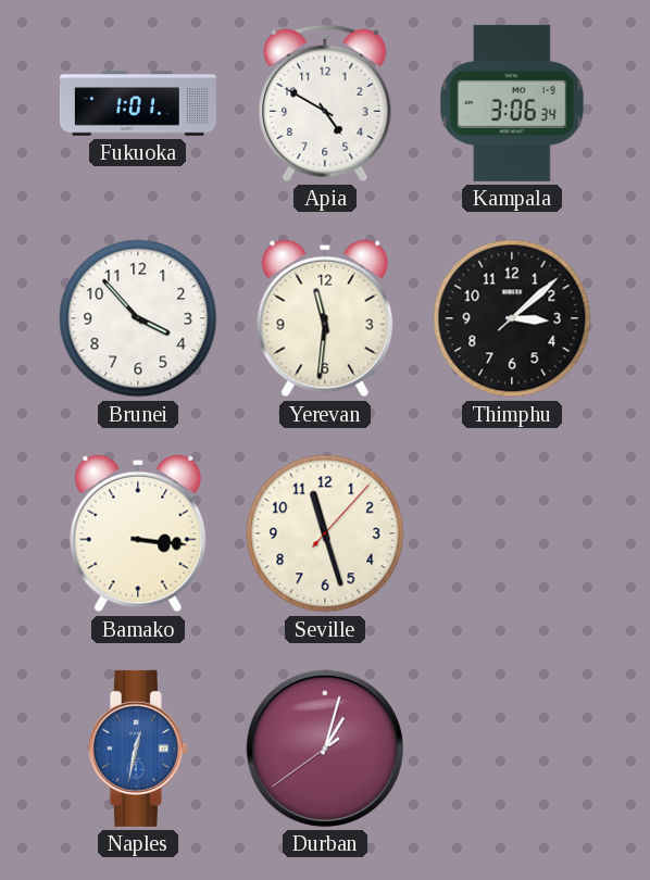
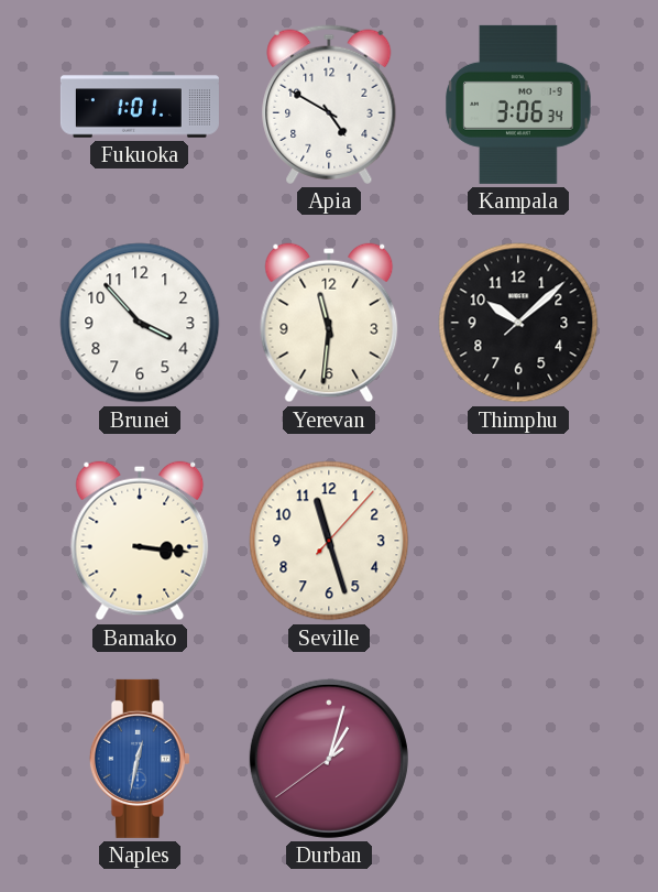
Thimphu: 3:08 -> 10:08
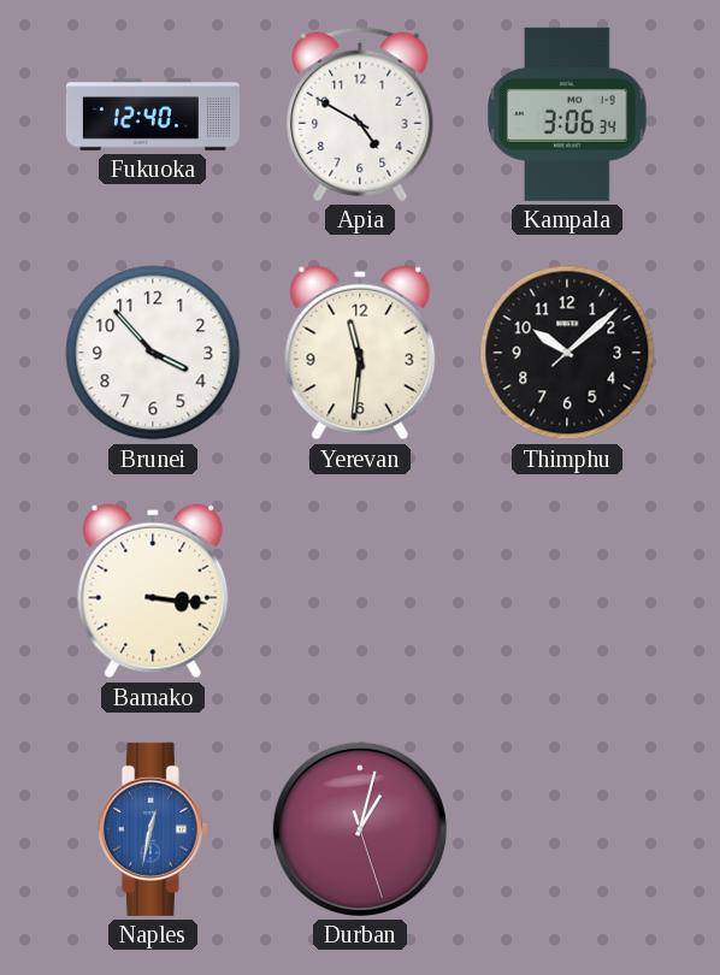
Fukuoka: 1:01 -> 12:40
Seville: 11:27 -> none
Durban: 1:02:39 -> 1:02:27
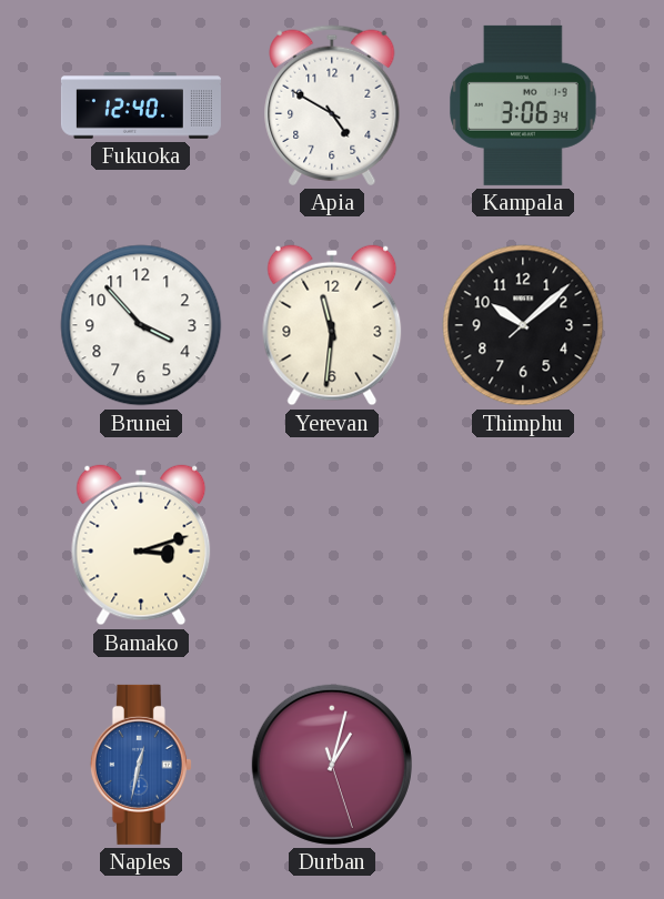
Bamako: 3:16 -> 3:12
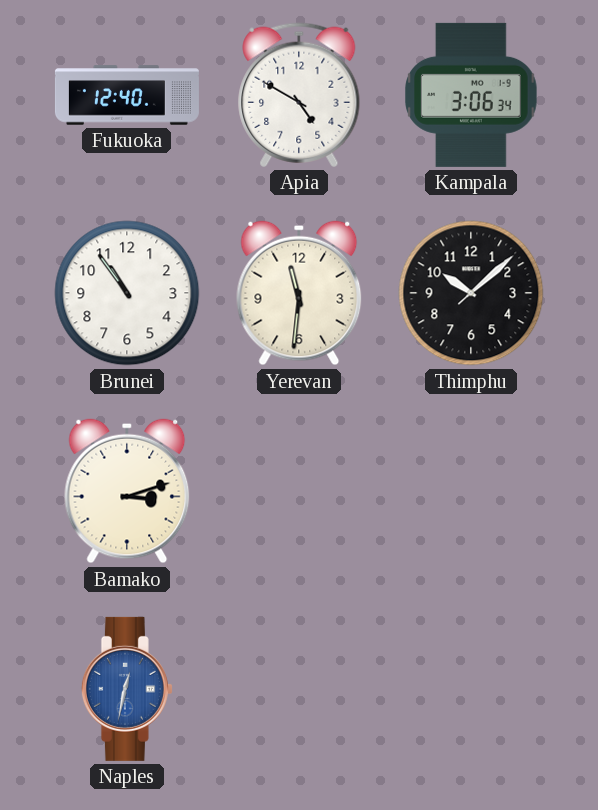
Brunei: 3:53 -> 10:54
Durban: 1:02 -> none
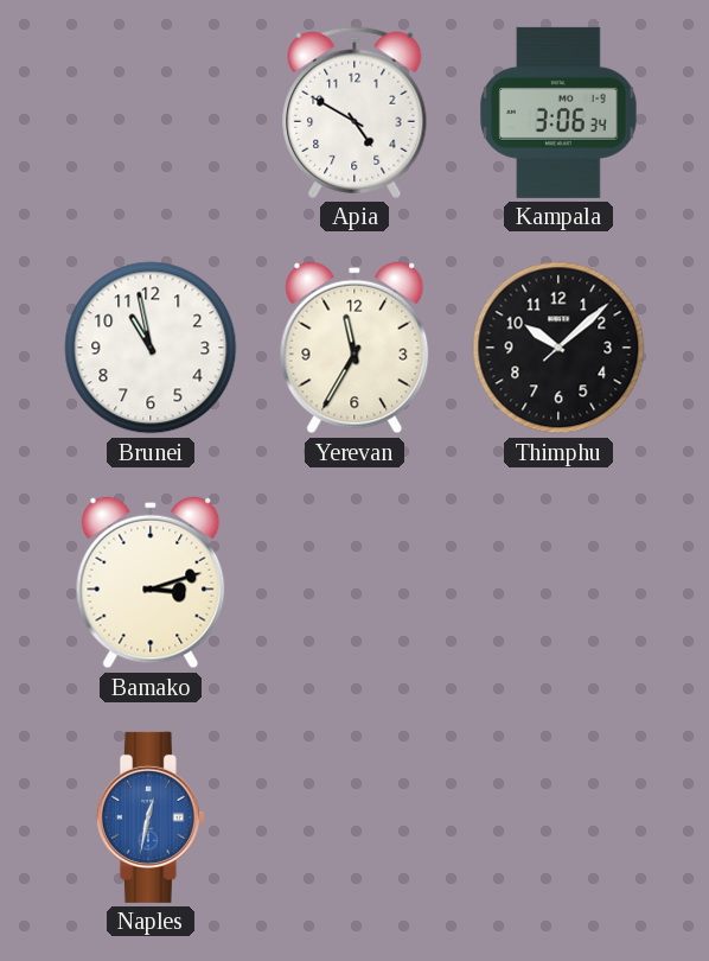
Fukuoka: 12:40 -> none
Brunei: 10:54 -> 10:58
Yerevan: 11:31 -> 11:35
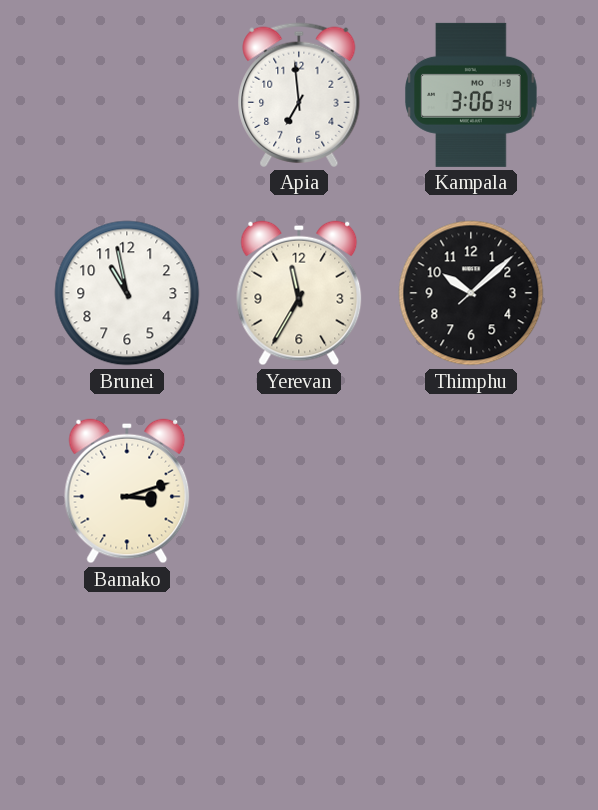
Apia: 4:50 -> 6:59
Naples: 12:32 -> none
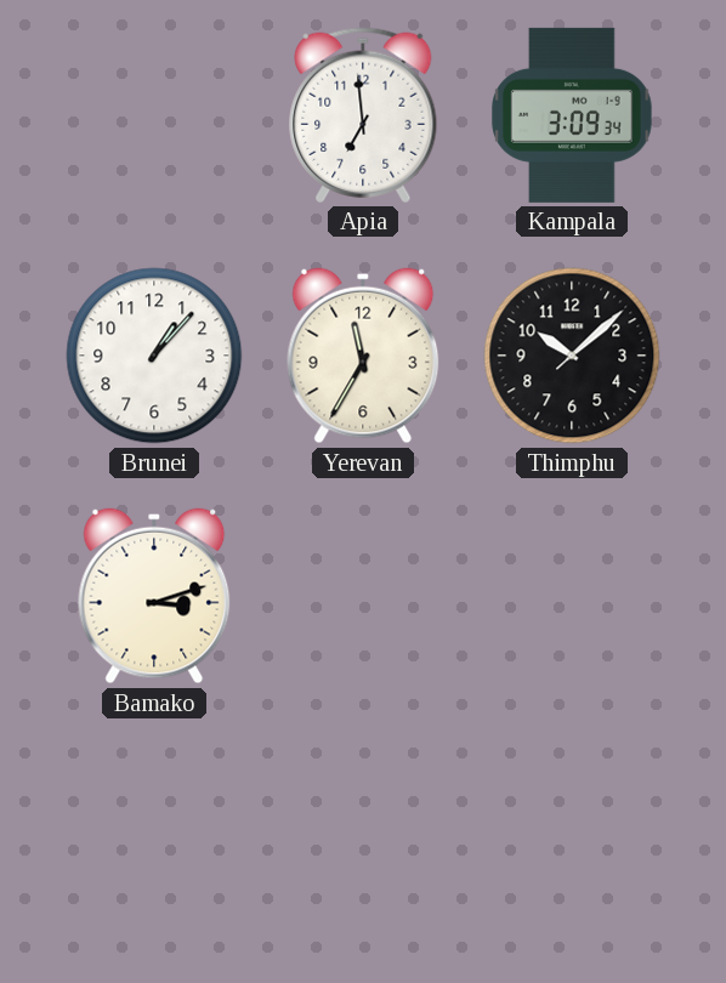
Kampala: 3:06 -> 3:09
Brunei: 10:58 -> 1:07
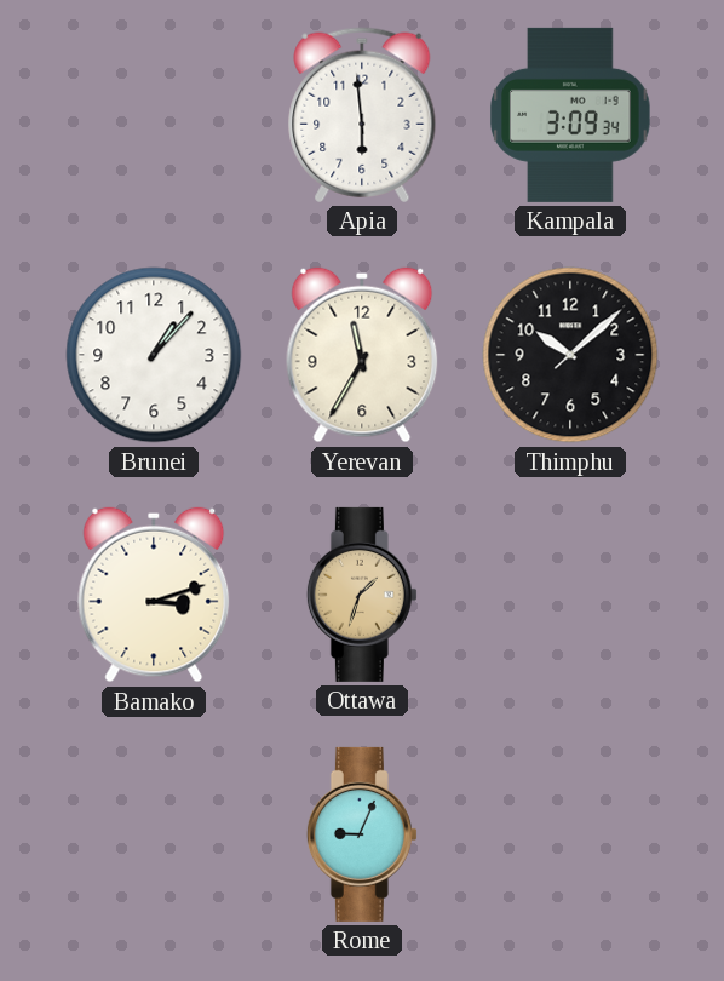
Apia: 6:59 -> 5:59
Ottawa: none -> 1:33
Rome: none -> 9:04
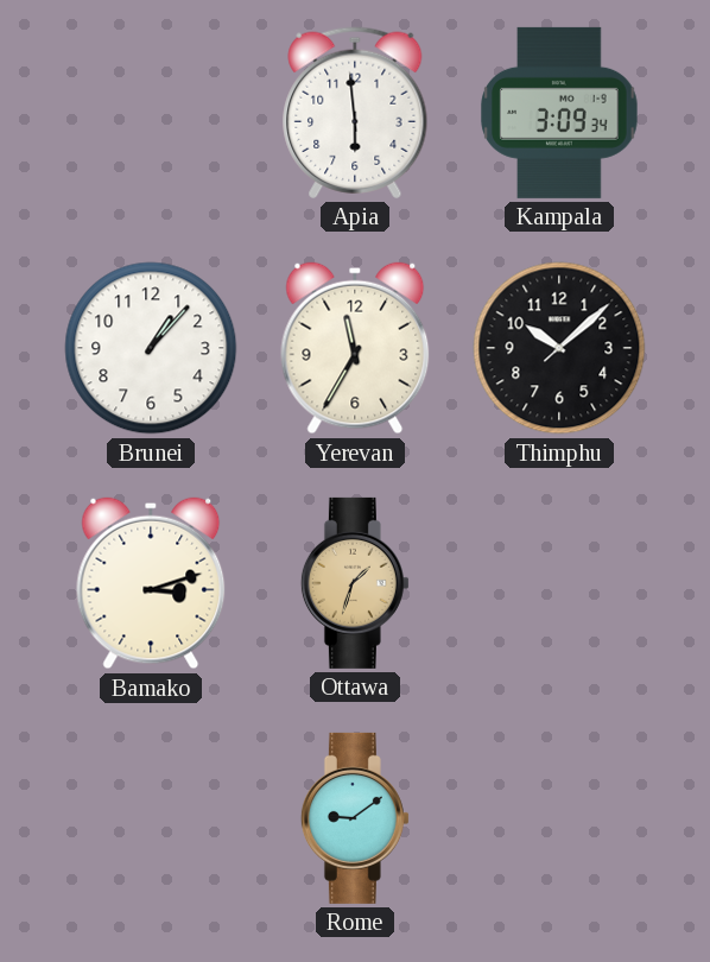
Rome: 9:04 -> 9:09
